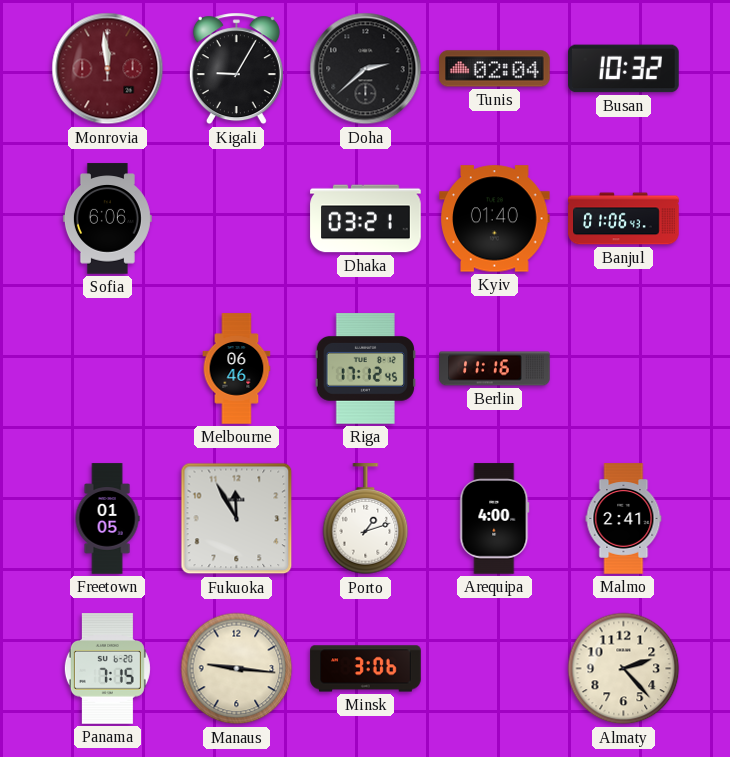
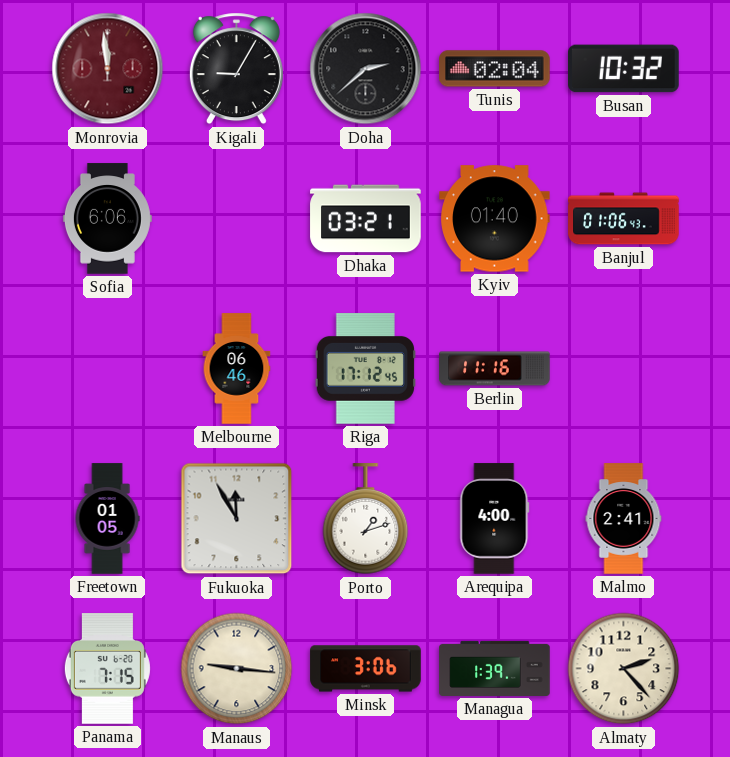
Managua: none -> 1:39
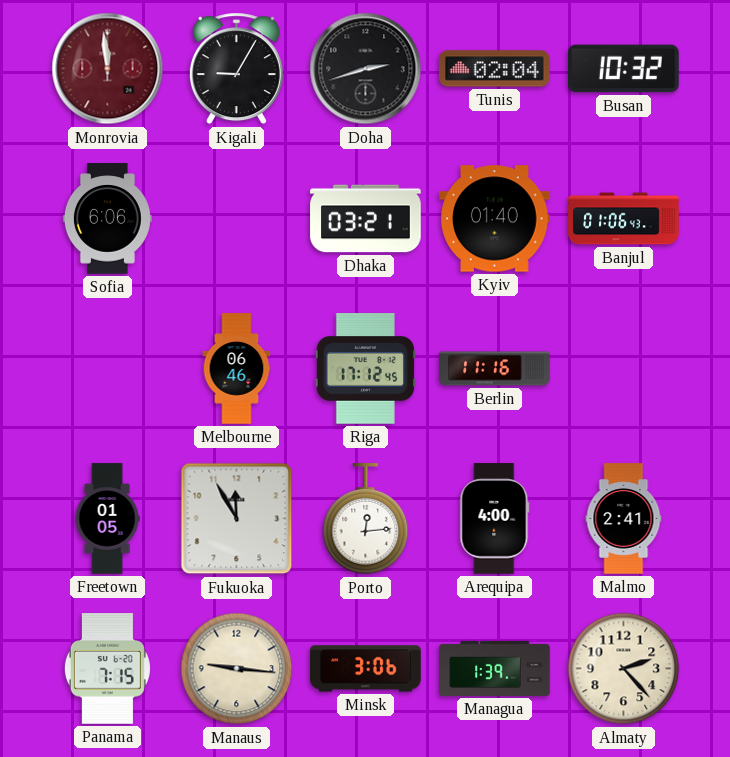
Doha: 2:38 -> 2:42
Porto: 1:12 -> 12:14
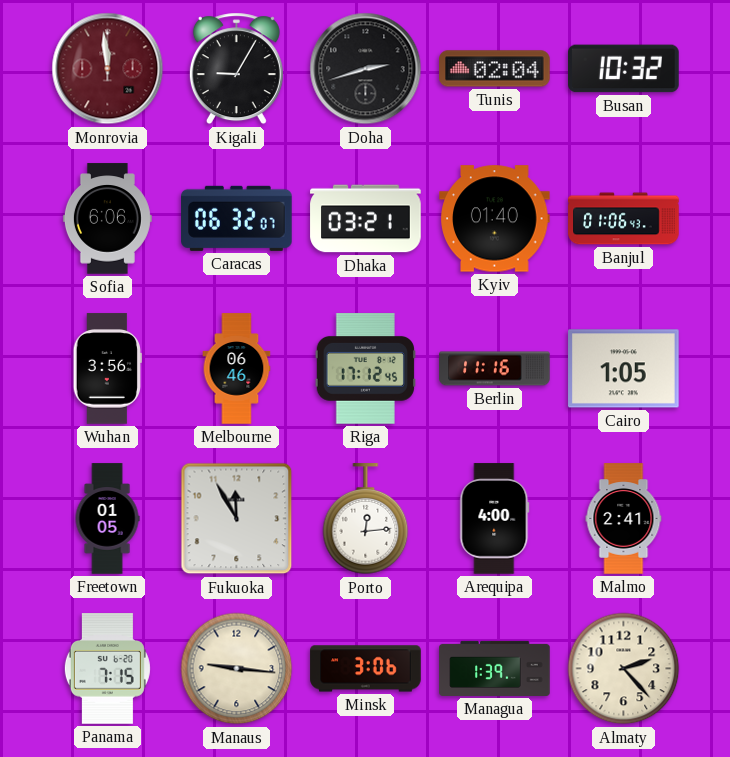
Caracas: none -> 06:32
Wuhan: none -> 3:56
Cairo: none -> 1:05
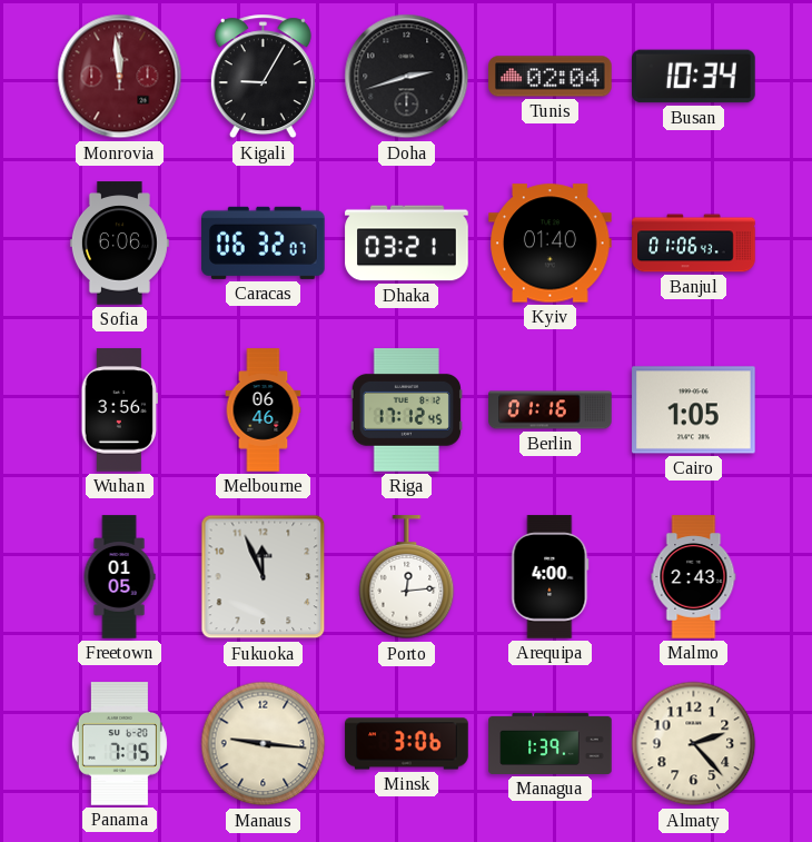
Busan: 10:32 -> 10:34
Berlin: 11:16 -> 01:16
Fukuoka: 11:55 -> 11:56
Malmo: 2:41 -> 2:43
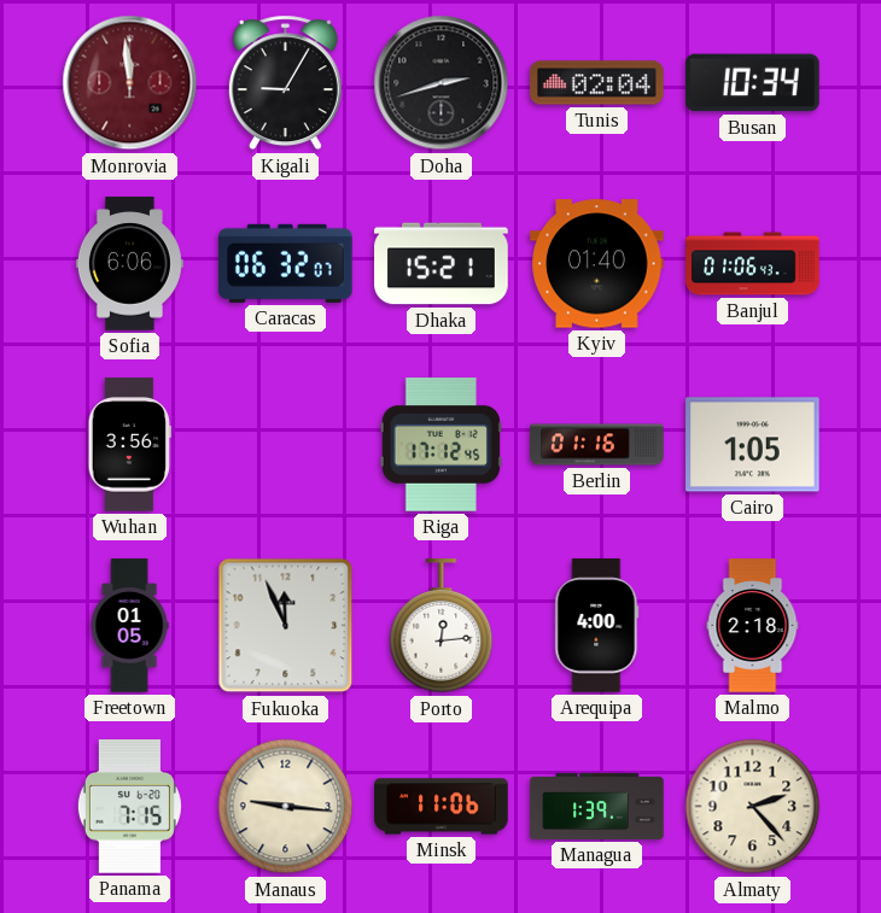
Dhaka: 03:21 -> 15:21
Melbourne: 06:46 -> none
Malmo: 2:43 -> 2:18
Minsk: 3:06 -> 11:06
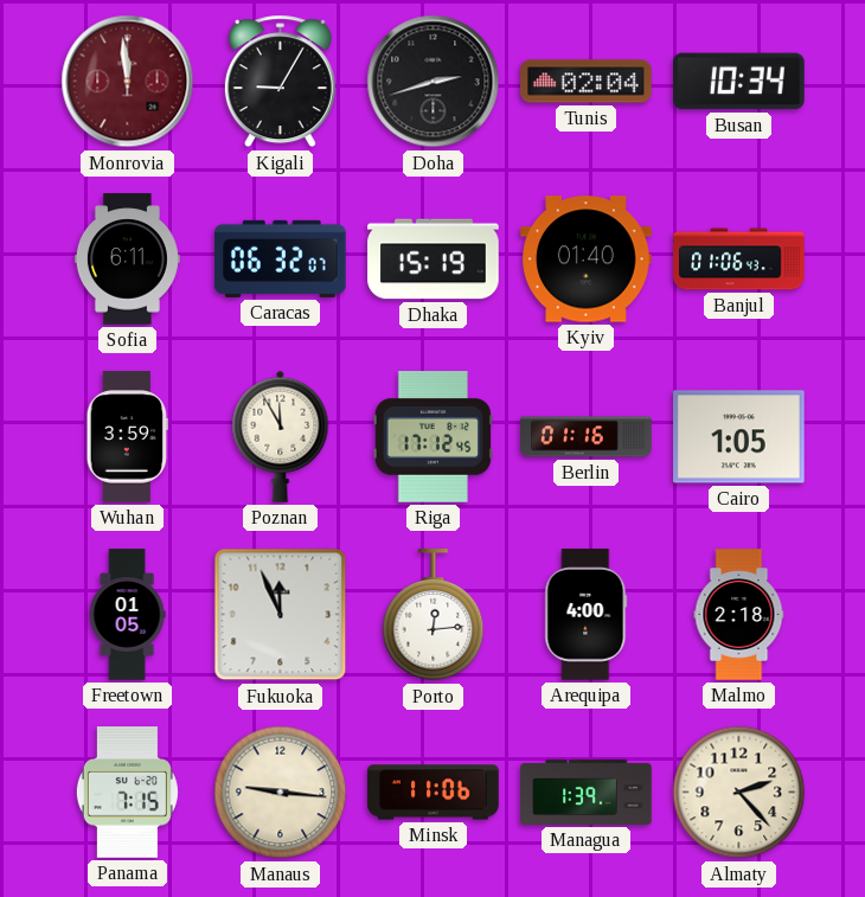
Sofia: 6:06 -> 6:11
Dhaka: 15:21 -> 15:19
Wuhan: 3:56 -> 3:59
Poznan: none -> 11:55
